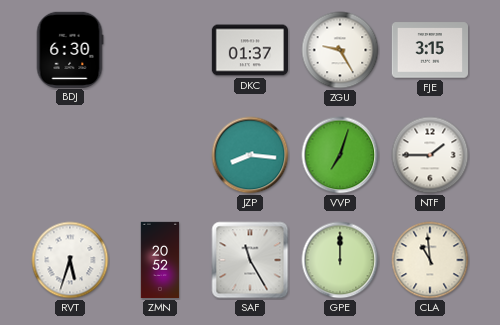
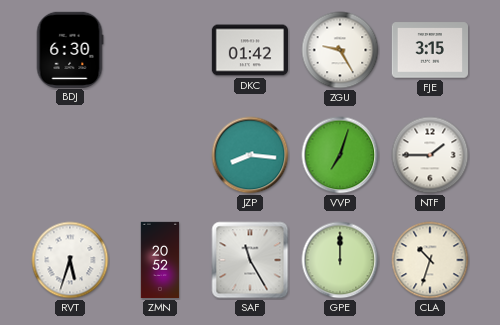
DKC: 01:37 -> 01:42
CLA: 10:59 -> 10:33
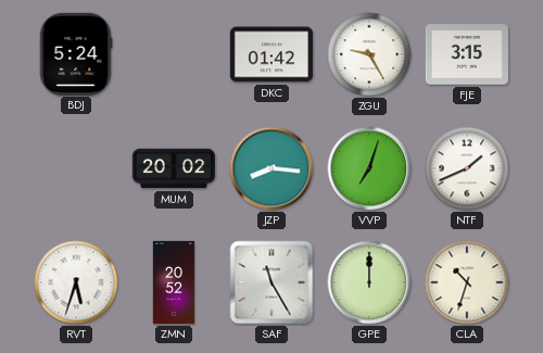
BDJ: 6:30 -> 5:24
MUM: none -> 20:02
NTF: 1:45 -> 1:41
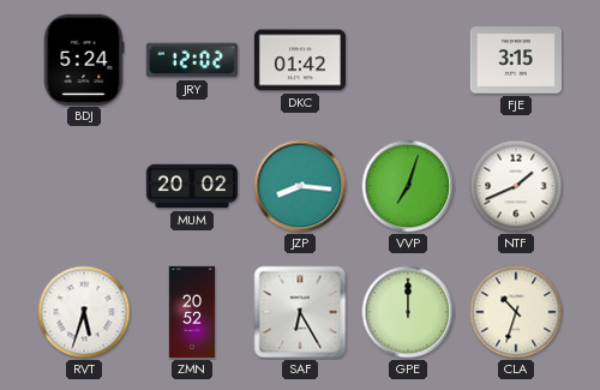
JRY: none -> 12:02
ZGU: 9:25 -> none
SAF: 11:25 -> 6:25
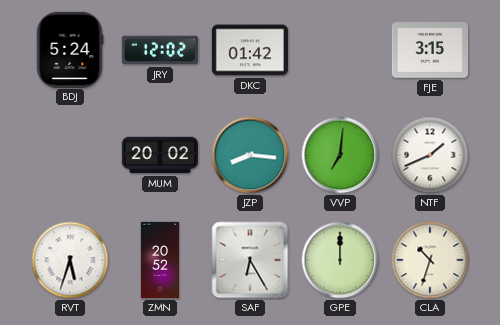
VVP: 7:03 -> 7:01
